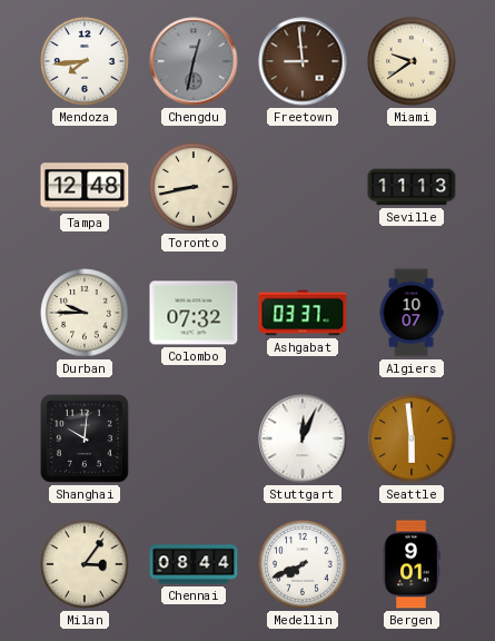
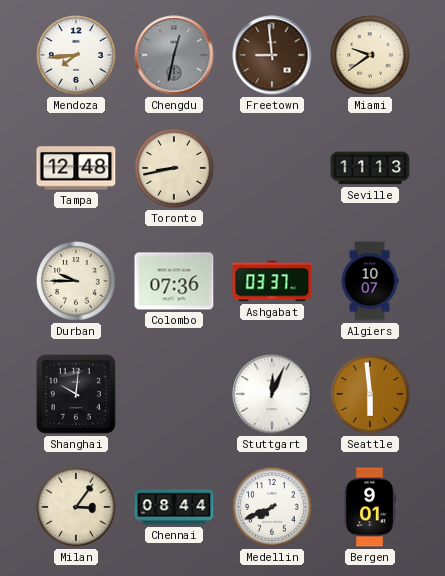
Colombo: 07:32 -> 07:36
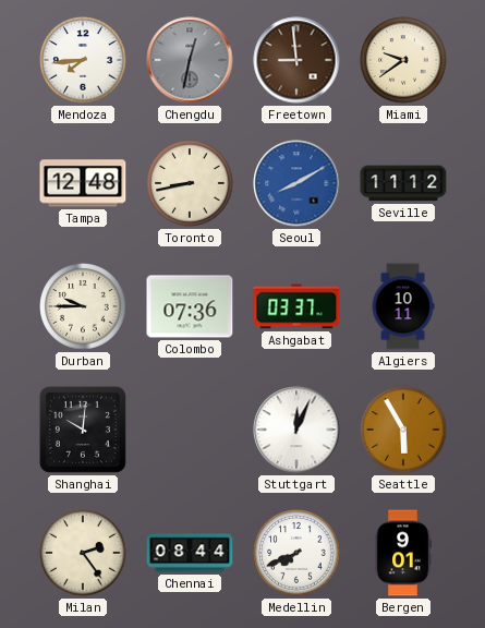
Seoul: none -> 8:10
Seville: 11:13 -> 11:12
Algiers: 10:07 -> 10:11
Seattle: 5:59 -> 5:55
Milan: 3:06 -> 2:24
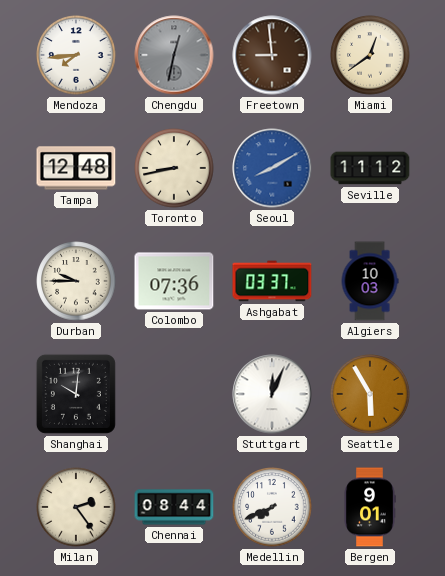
Miami: 9:39 -> 12:39
Algiers: 10:11 -> 10:03
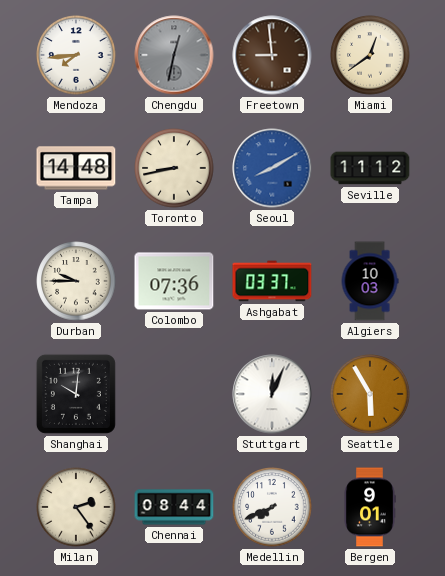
Tampa: 12:48 -> 14:48
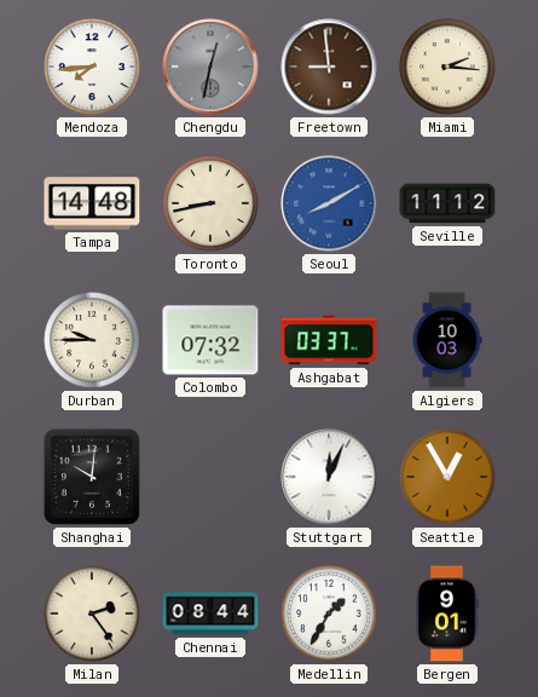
Miami: 12:39 -> 2:16
Colombo: 07:36 -> 07:32
Seattle: 5:55 -> 12:55
Medellin: 7:41 -> 1:35
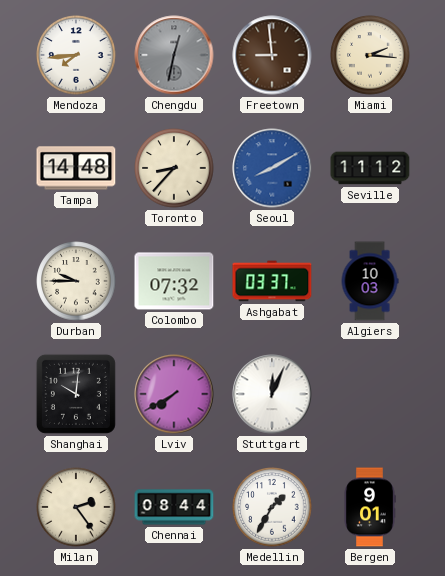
Toronto: 8:43 -> 8:37
Lviv: none -> 7:40
Seattle: 12:55 -> none
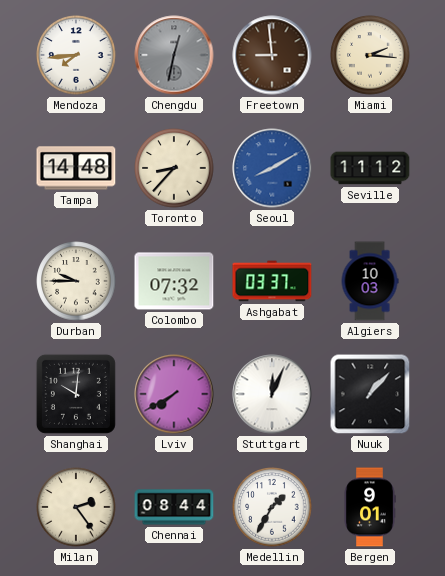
Nuuk: none -> 1:07
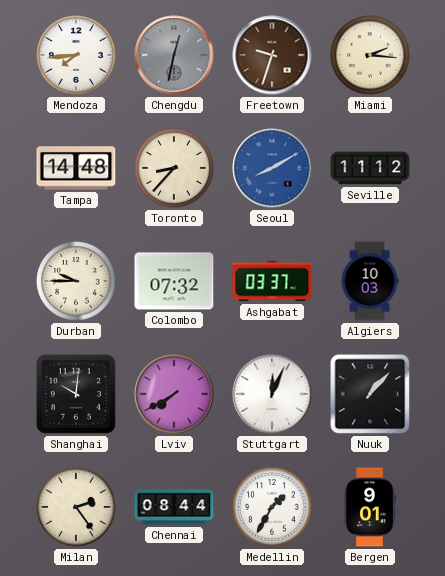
Freetown: 8:59 -> 9:33
